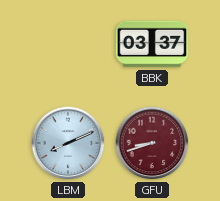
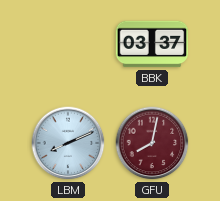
GFU: 8:42 -> 8:02
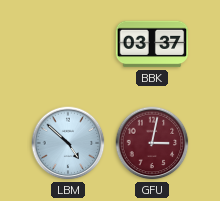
LBM: 8:11 -> 4:52
GFU: 8:02 -> 3:02
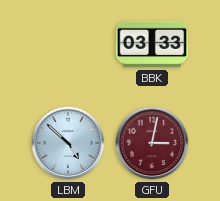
BBK: 03:37 -> 03:33
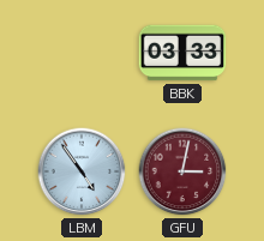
LBM: 4:52 -> 4:54
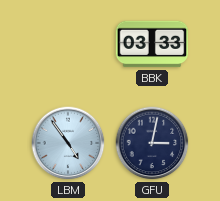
GFU dial: burgundy -> navy
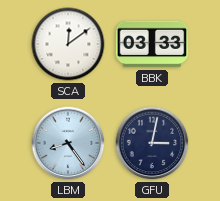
SCA: none -> 12:09
LBM: 4:54 -> 8:24
